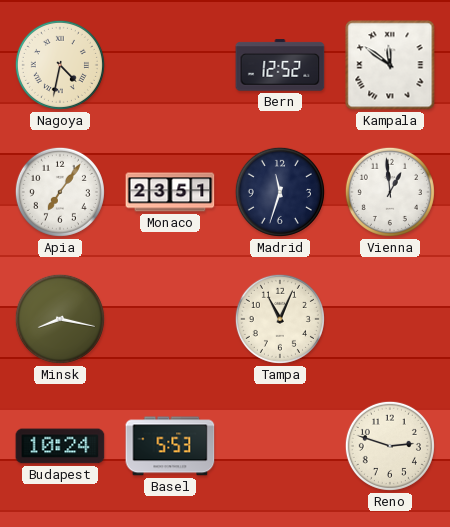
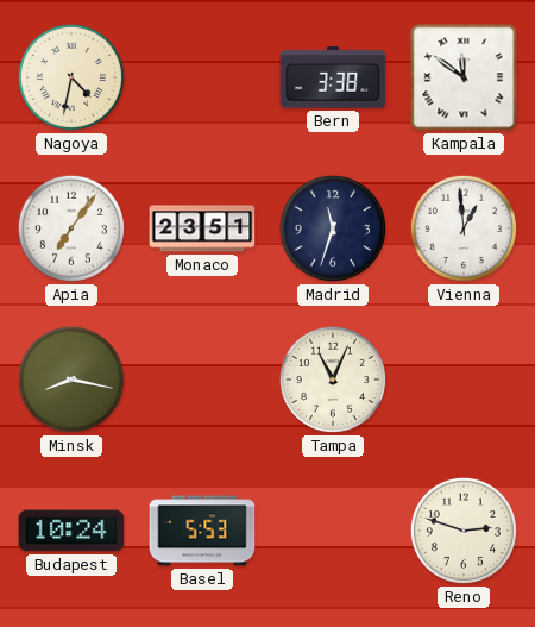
Bern: 12:52 -> 3:38
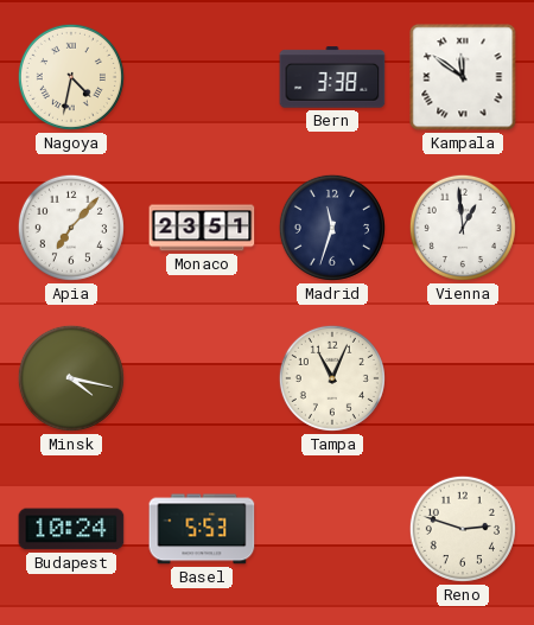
Apia: 7:06 -> 7:07
Minsk: 8:17 -> 4:17
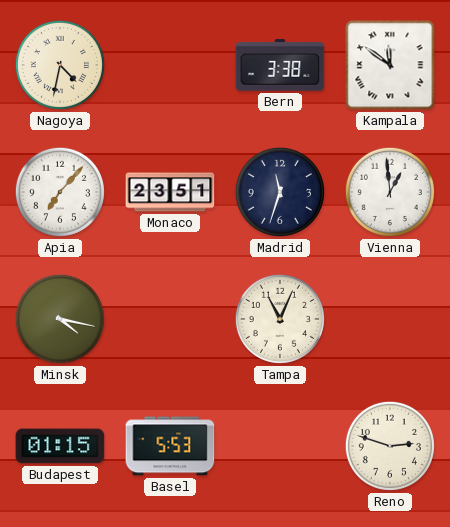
Budapest: 10:24 -> 01:15
